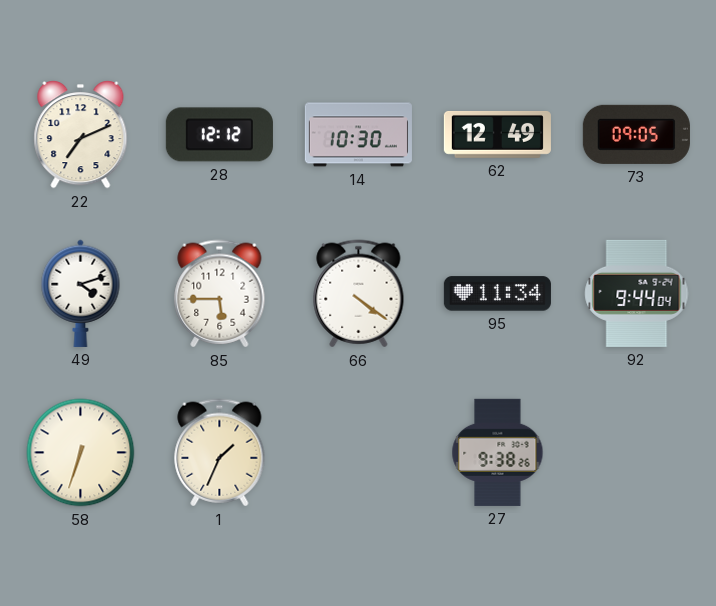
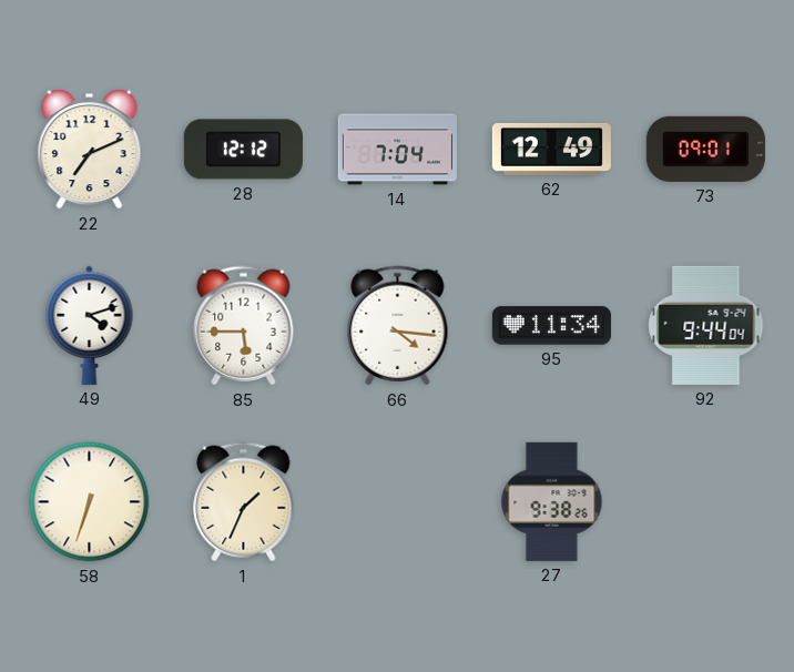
14: 10:30 -> 7:04
73: 09:05 -> 09:01
66: 4:21 -> 4:16
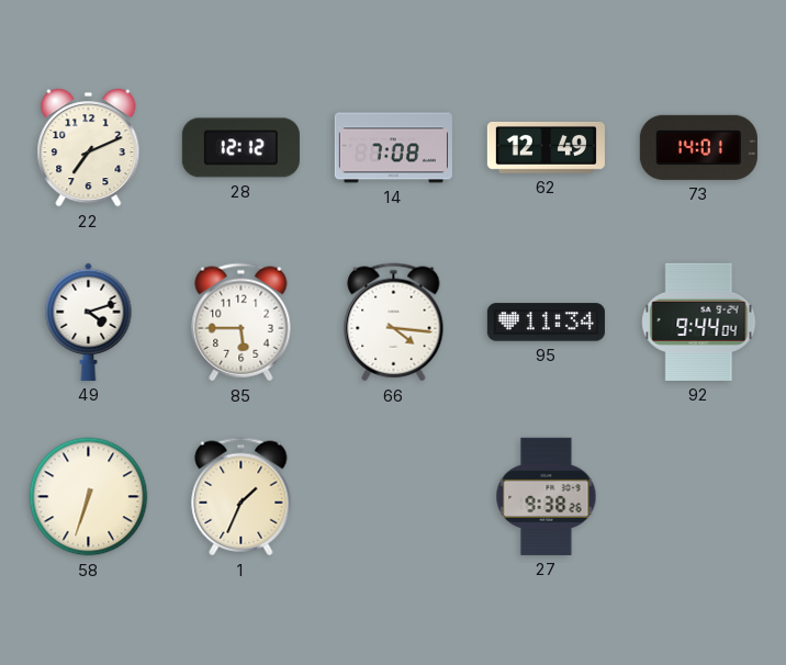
14: 7:04 -> 7:08
73: 09:01 -> 14:01
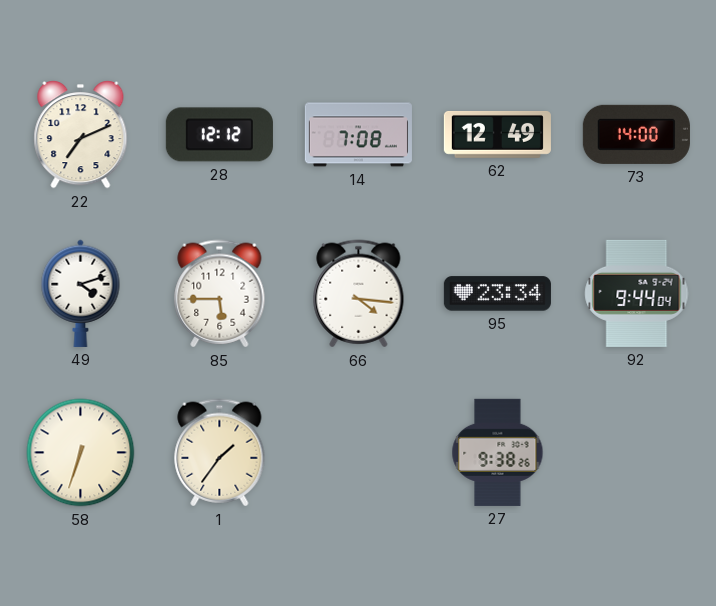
73: 14:01 -> 14:00
95: 11:34 -> 23:34
1: 1:34 -> 1:36
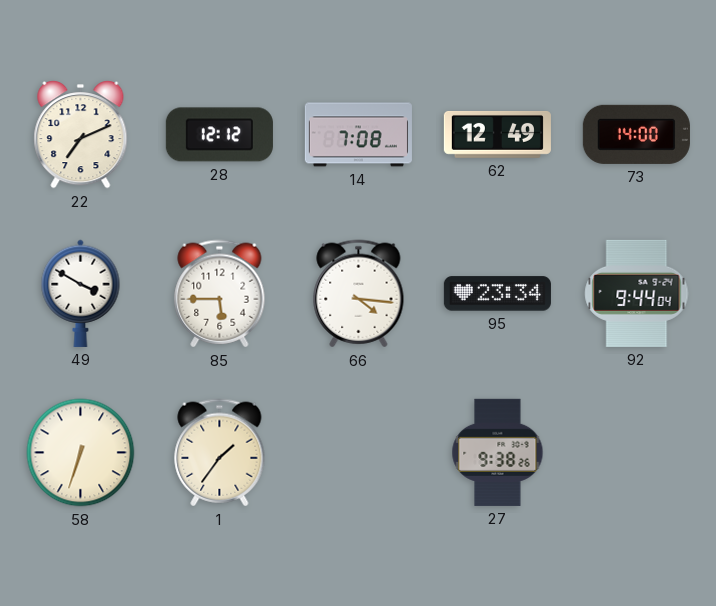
49: 4:12 -> 3:50
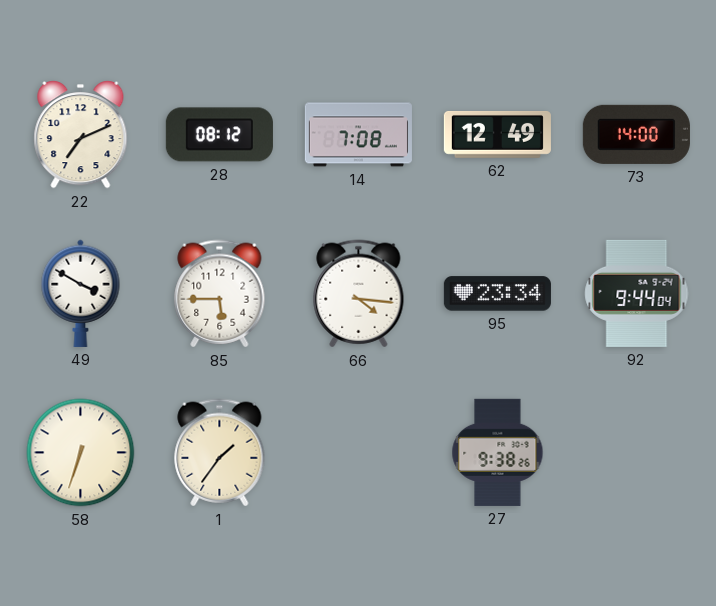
28: 12:12 -> 08:12
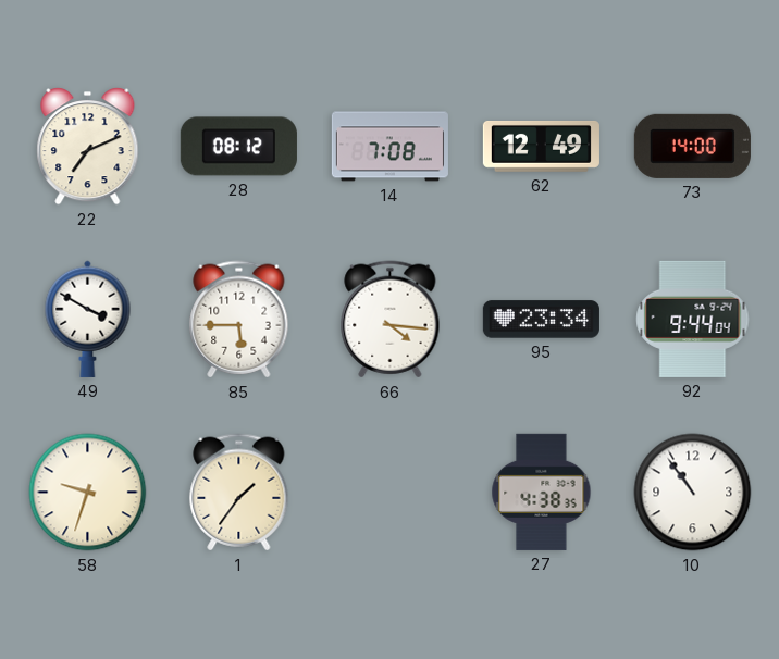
58: 6:33 -> 9:33
27: 9:38 -> 4:38
10: none -> 10:54
